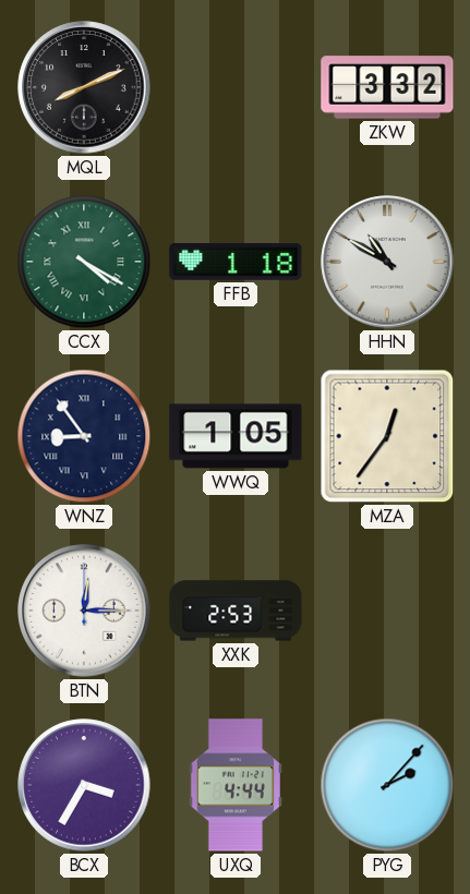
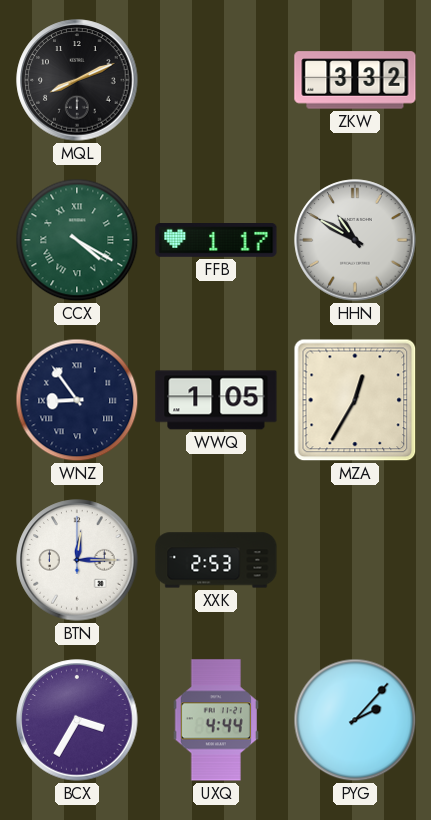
FFB: 1:18 -> 1:17
MZA: 12:36 -> 12:35
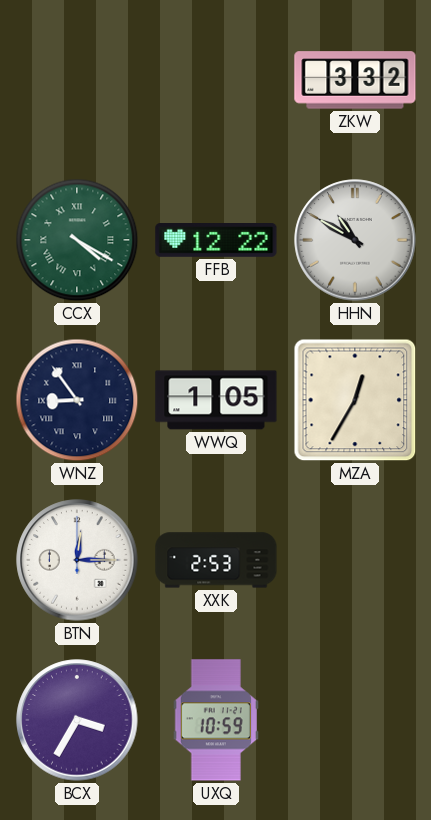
MQL: 8:11 -> none
FFB: 1:17 -> 12:22
UXQ: 4:44 -> 10:59
PYG: 2:07 -> none
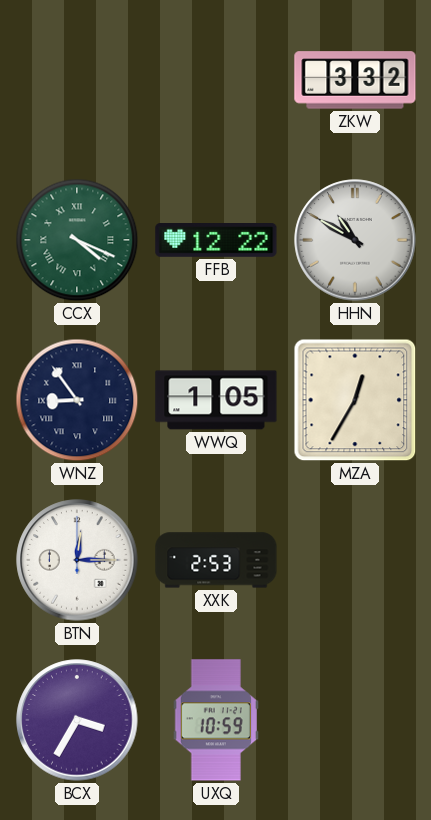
CCX: 4:20 -> 4:19
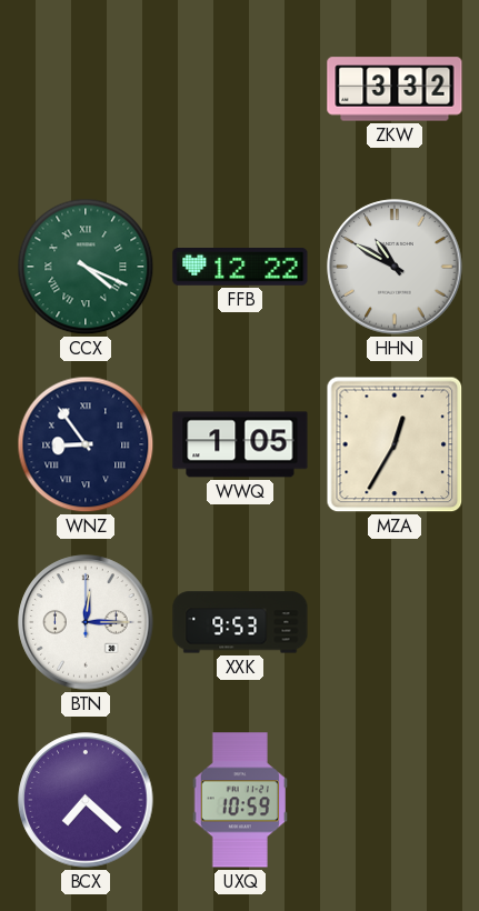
XXK: 2:53 -> 9:53
BCX: 3:35 -> 7:22
